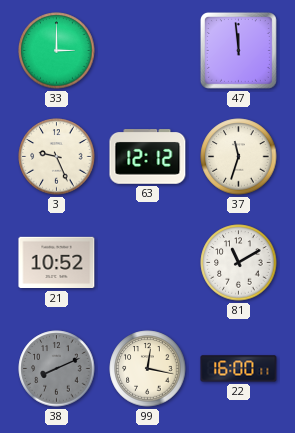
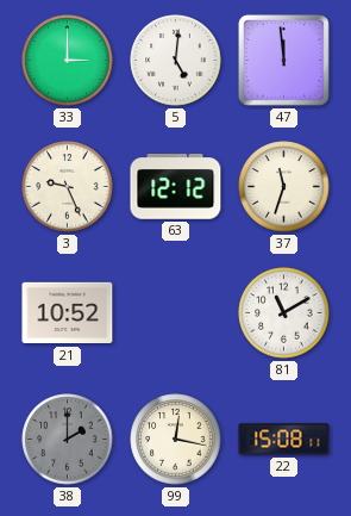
5: none -> 5:01
38: 8:11 -> 2:00
22: 16:00 -> 15:08
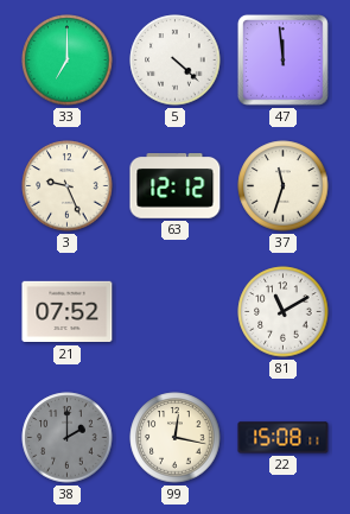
33: 3:00 -> 7:00
5: 5:01 -> 4:22
21: 10:52 -> 07:52
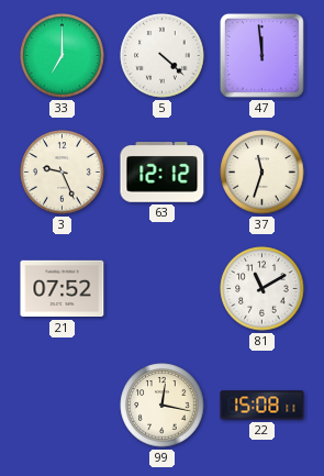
38: 2:00 -> none
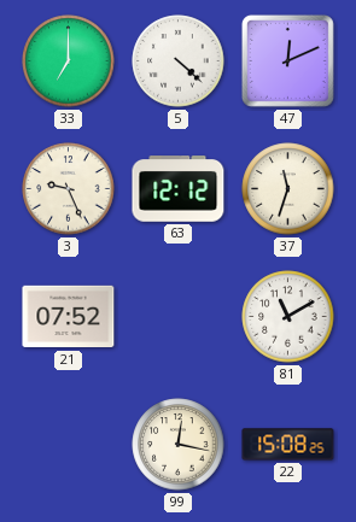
47: 11:59 -> 12:11
22: 15:08:11 -> 15:08:25
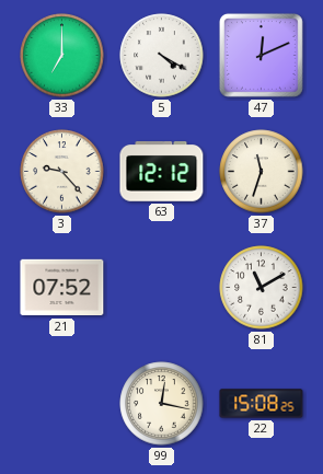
5: 4:22 -> 4:20
3: 9:26 -> 9:23
